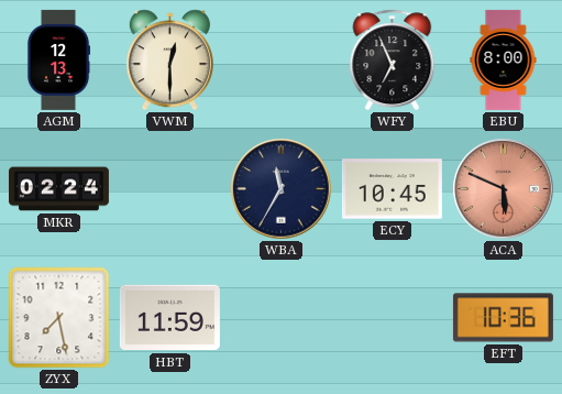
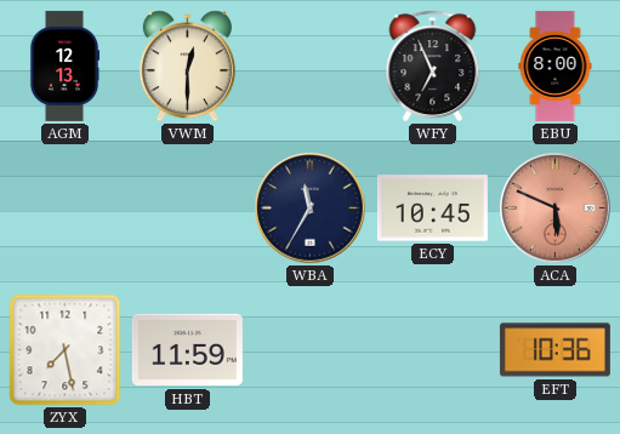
MKR: 02:24 -> none
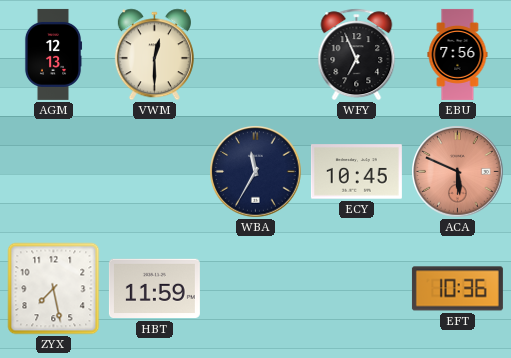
EBU: 8:00 -> 7:56
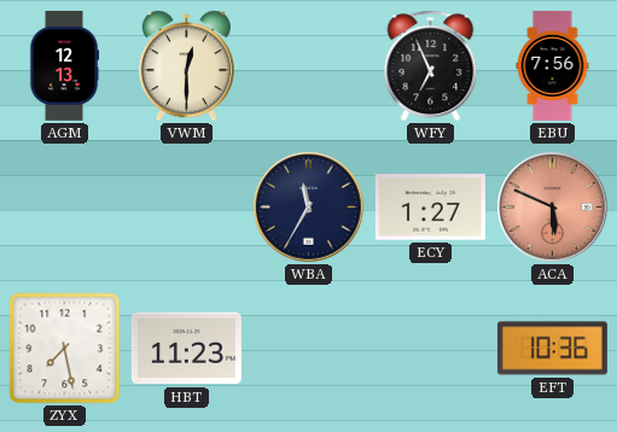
ECY: 10:45 -> 1:27
HBT: 11:59 -> 11:23
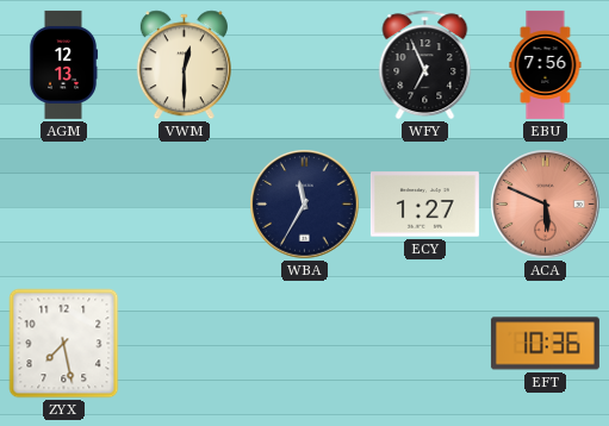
HBT: 11:23 -> none
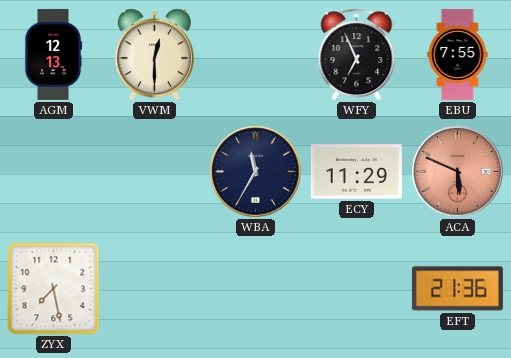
EBU: 7:56 -> 7:55
ECY: 1:27 -> 11:29
EFT: 10:36 -> 21:36
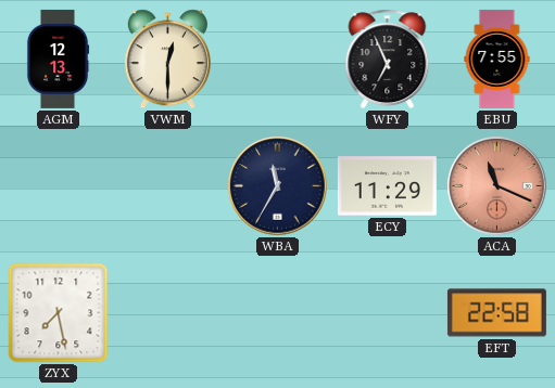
ACA: 5:49 -> 11:19
EFT: 21:36 -> 22:58
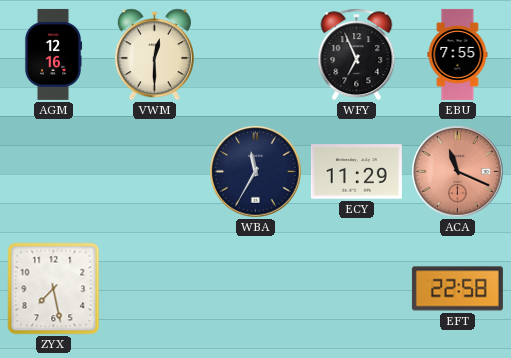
AGM: 12:13 -> 12:16
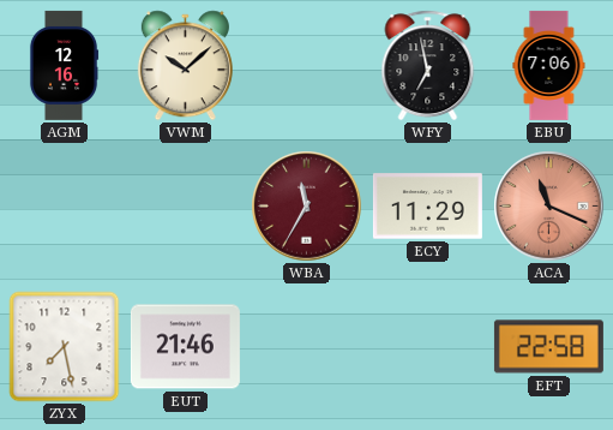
VWM: 12:30 -> 10:08
WFY: 6:56 -> 6:58
EBU: 7:55 -> 7:06
WBA dial: navy -> burgundy
EUT: none -> 21:46
